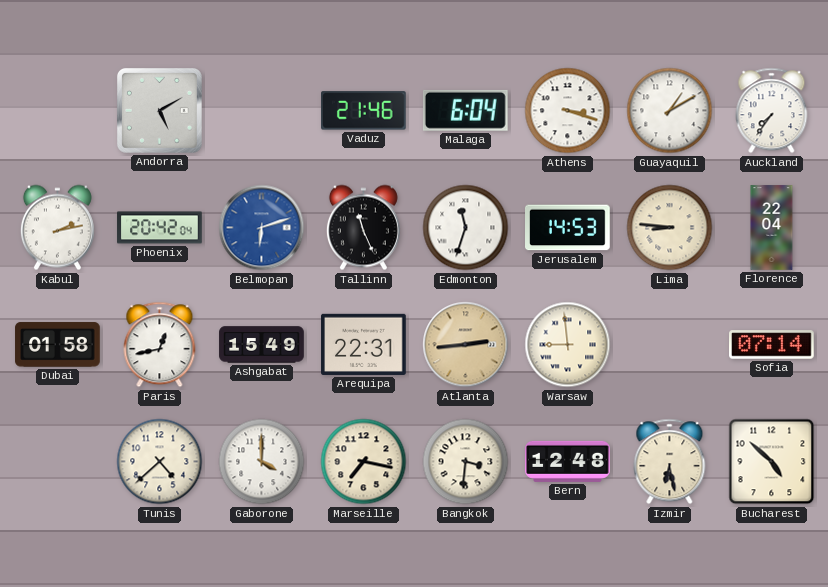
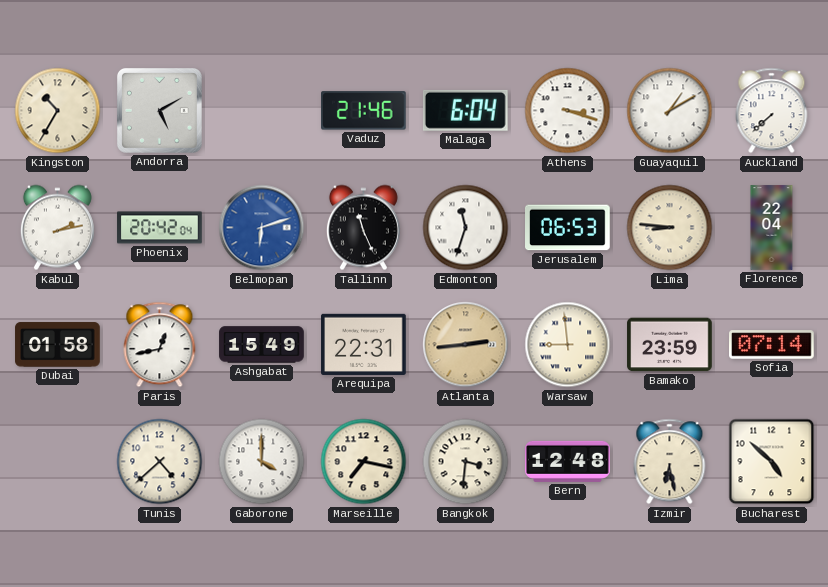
Kingston: none -> 10:35
Auckland: 7:36 -> 7:38
Jerusalem: 14:53 -> 06:53
Bamako: none -> 23:59
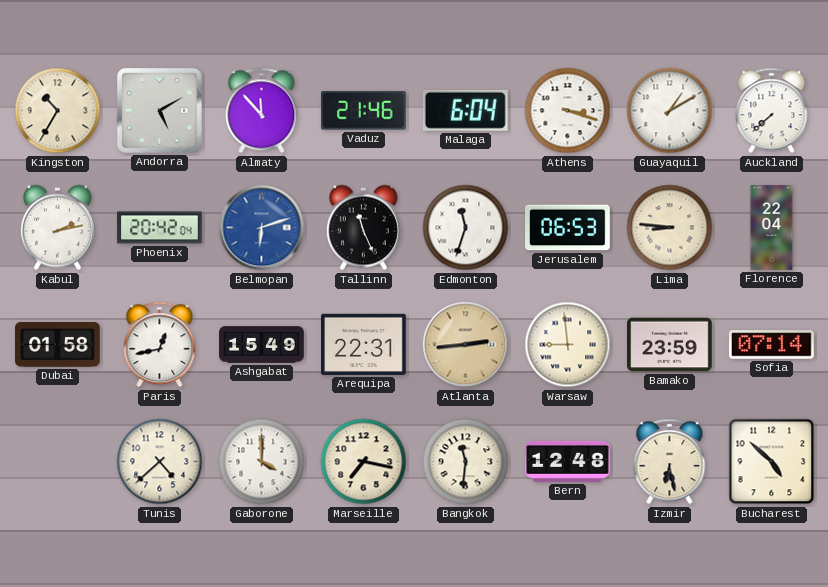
Almaty: none -> 11:53
Bangkok: 3:31 -> 11:31
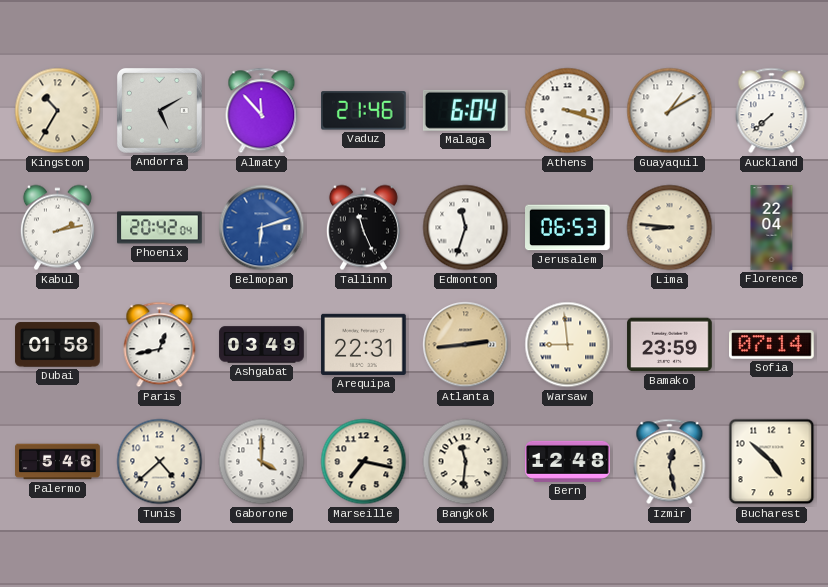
Ashgabat: 15:49 -> 03:49
Palermo: none -> 5:46
Izmir: 6:28 -> 12:28
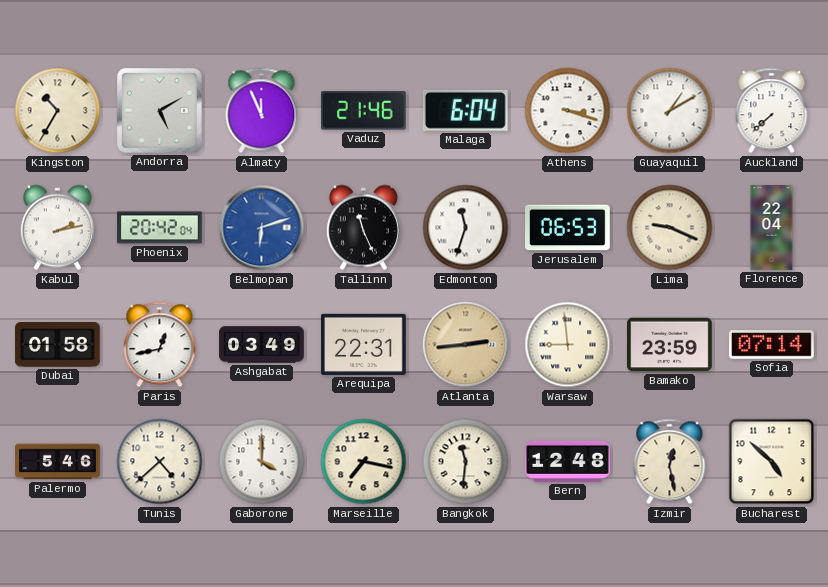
Almaty: 11:53 -> 11:56
Lima: 8:46 -> 9:19
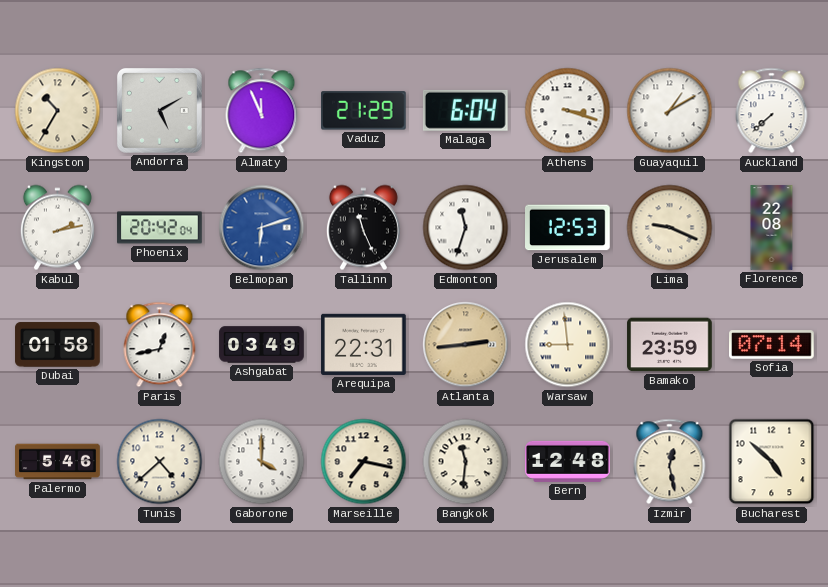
Vaduz: 21:46 -> 21:29
Jerusalem: 06:53 -> 12:53
Florence: 22:04 -> 22:08
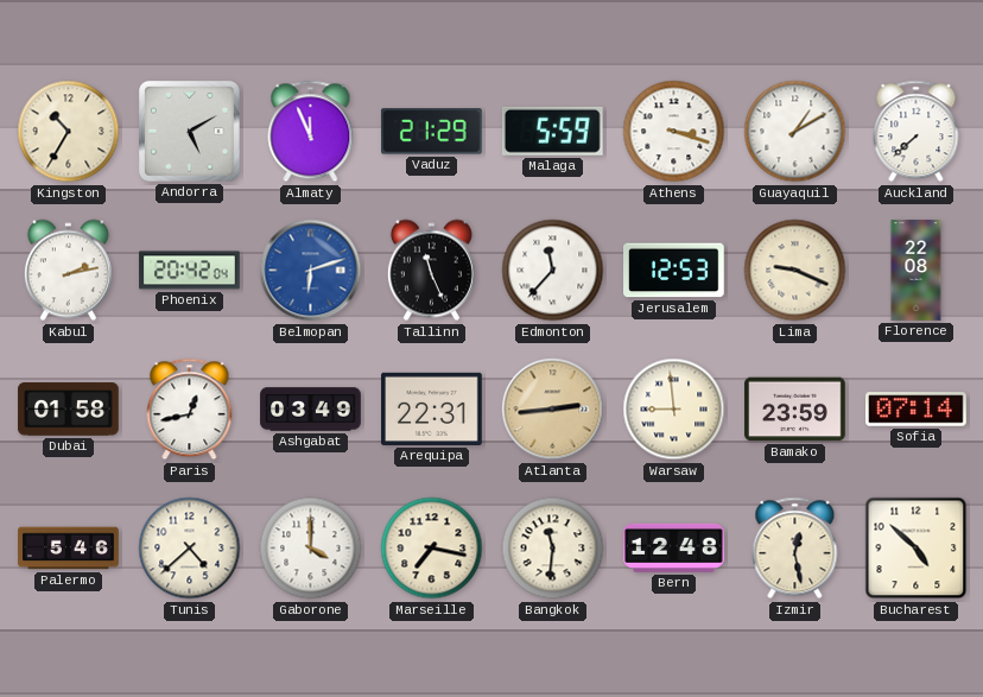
Malaga: 6:04 -> 5:59
Edmonton: 11:33 -> 11:37
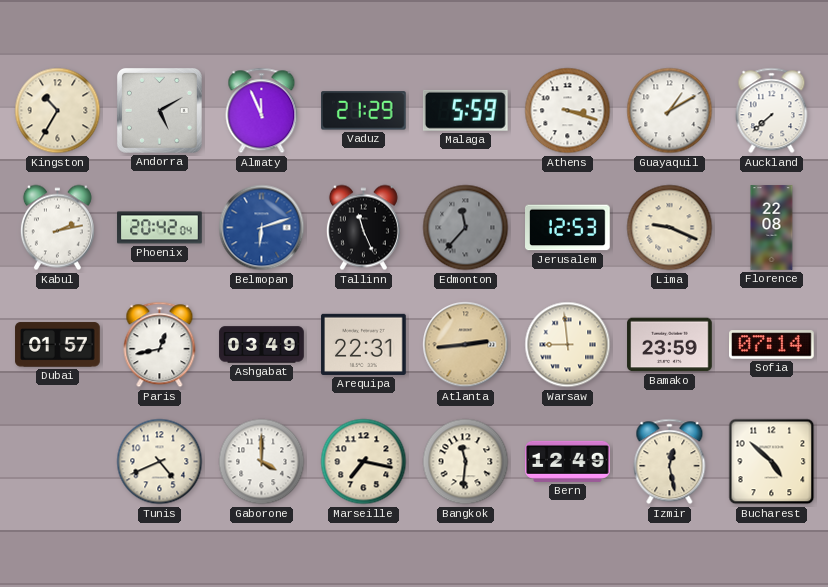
Edmonton dial: white -> grey
Dubai: 01:58 -> 01:57
Palermo: 5:46 -> none
Tunis: 4:38 -> 4:41
Bern: 12:48 -> 12:49
